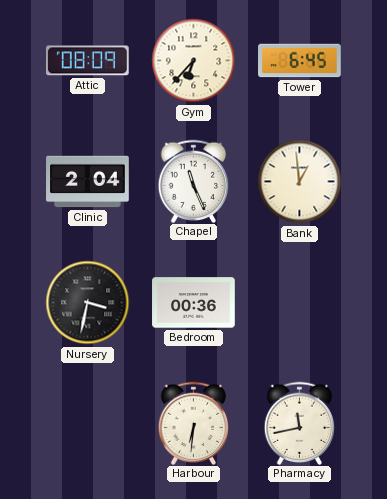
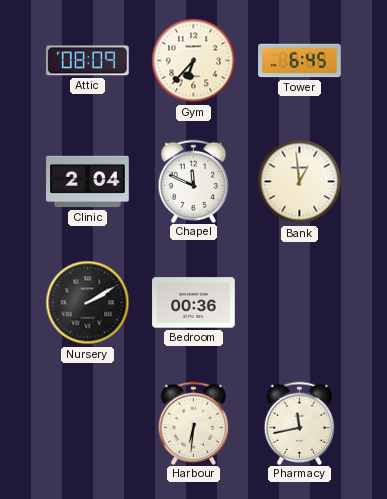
Chapel: 11:26 -> 11:49
Nursery: 3:32 -> 2:10
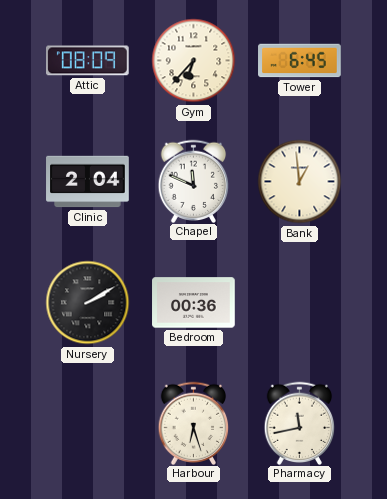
Harbour: 6:31 -> 6:27
